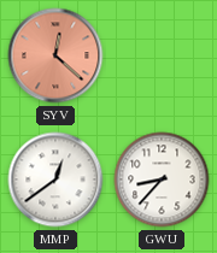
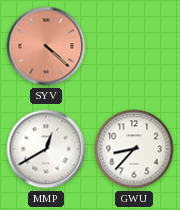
SYV: 12:22 -> 4:22
MMP: 12:39 -> 12:40
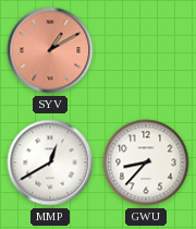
SYV: 4:22 -> 1:10
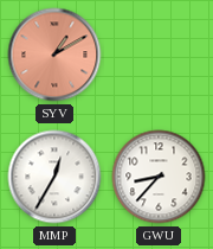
MMP: 12:40 -> 12:35
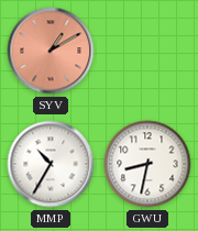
MMP: 12:35 -> 10:35
GWU: 8:37 -> 8:32
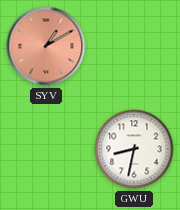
MMP: 10:35 -> none
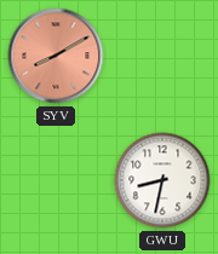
SYV: 1:10 -> 8:10
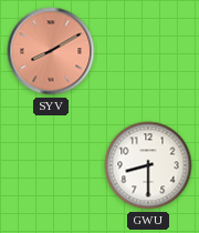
GWU: 8:32 -> 8:30
